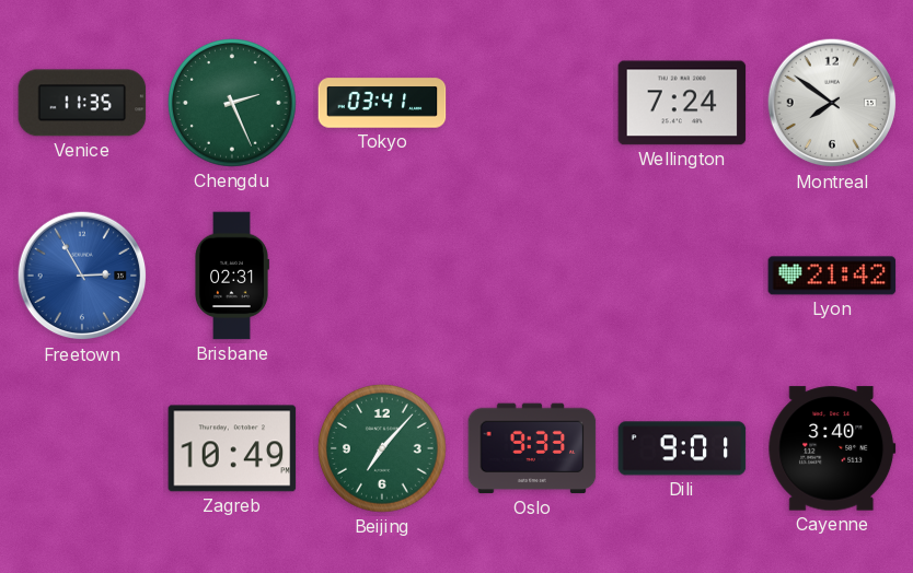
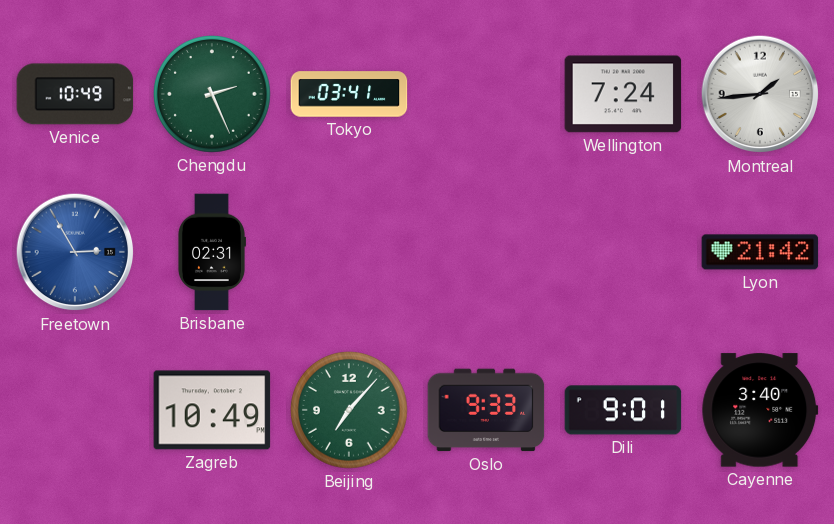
Venice: 11:35 -> 10:49
Montreal: 7:51 -> 1:44
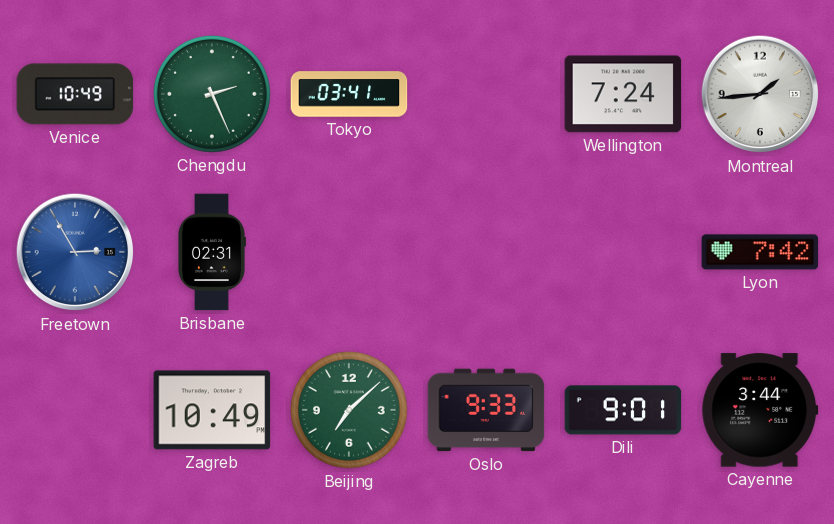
Lyon: 21:42 -> 7:42
Beijing: 7:07 -> 7:08
Cayenne: 3:40 -> 3:44
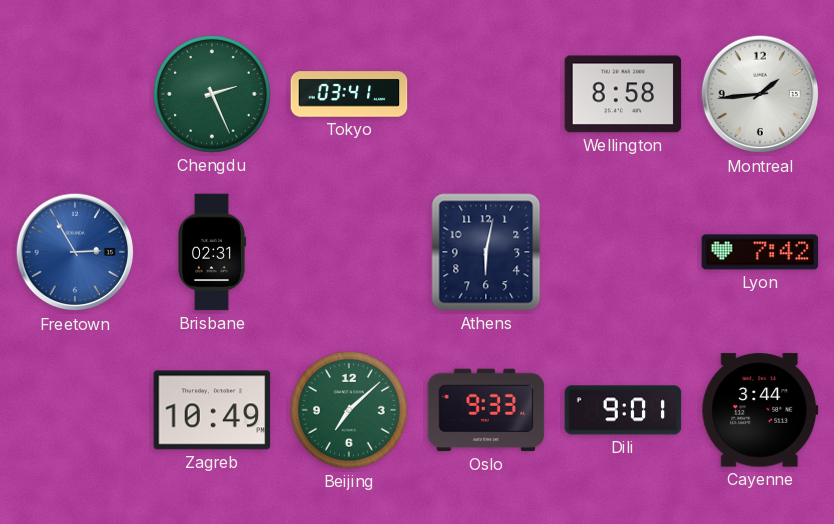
Venice: 10:49 -> none
Wellington: 7:24 -> 8:58
Athens: none -> 6:02
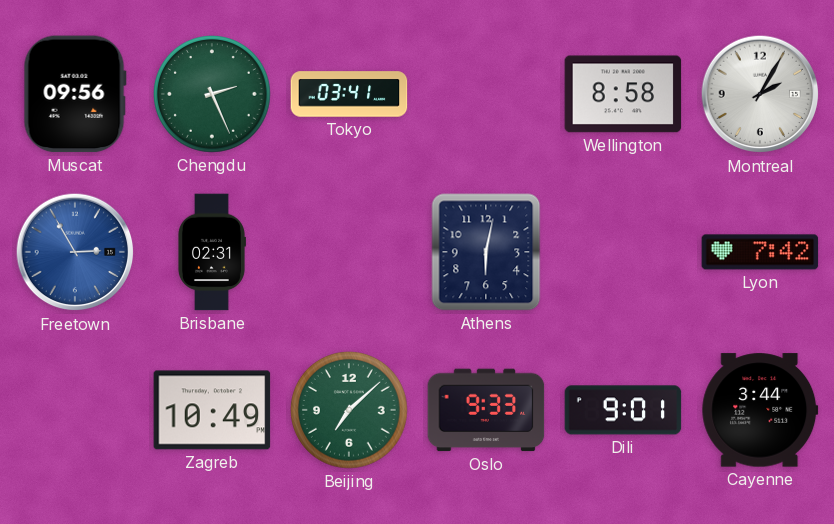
Muscat: none -> 09:56
Montreal: 1:44 -> 2:05
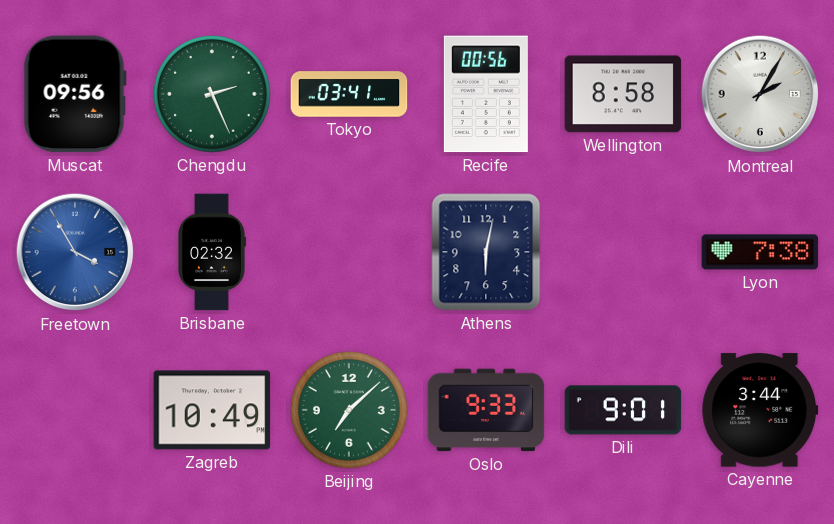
Recife: none -> 00:56
Freetown: 2:55 -> 3:55
Brisbane: 02:31 -> 02:32
Lyon: 7:42 -> 7:38
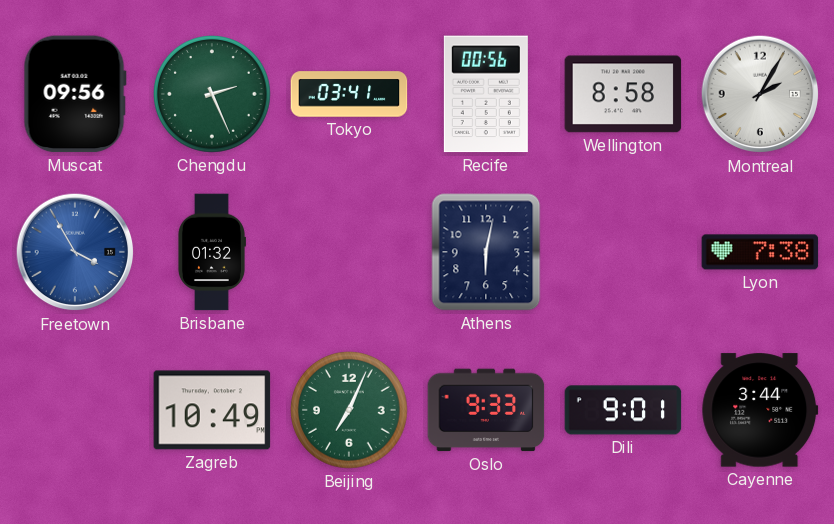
Brisbane: 02:32 -> 01:32
Beijing: 7:08 -> 7:04
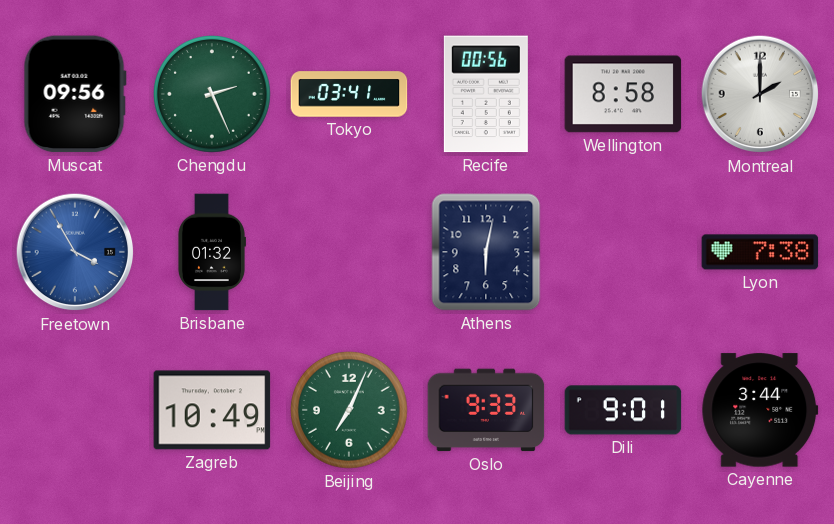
Montreal: 2:05 -> 2:00
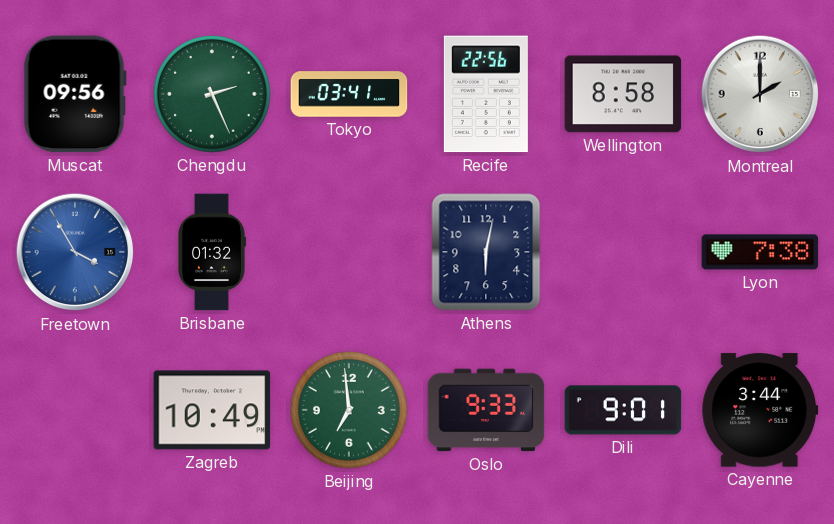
Recife: 00:56 -> 22:56
Beijing: 7:04 -> 6:59
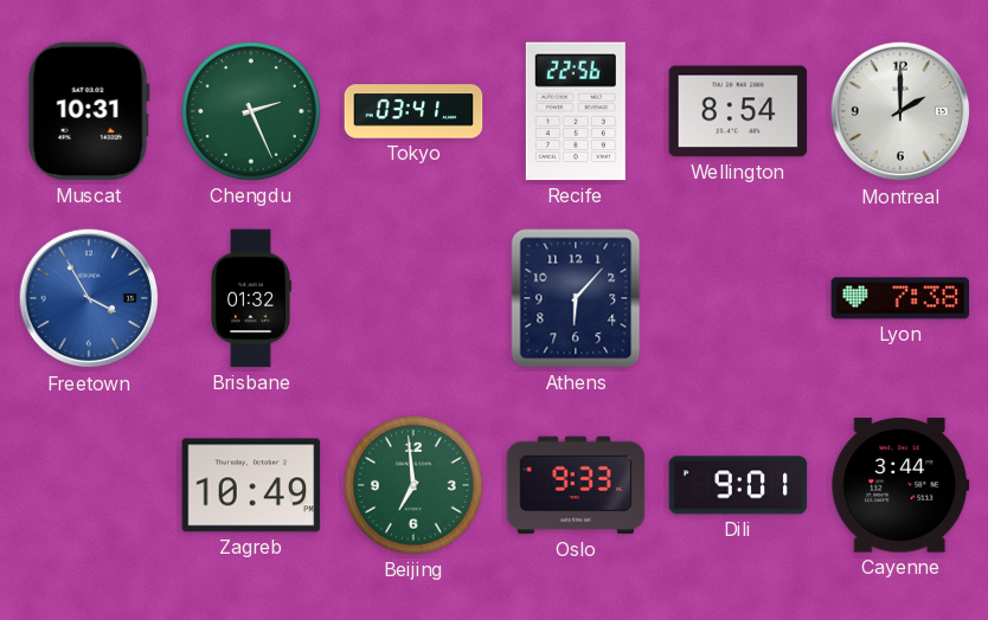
Muscat: 09:56 -> 10:31
Wellington: 8:58 -> 8:54
Athens: 6:02 -> 6:07
